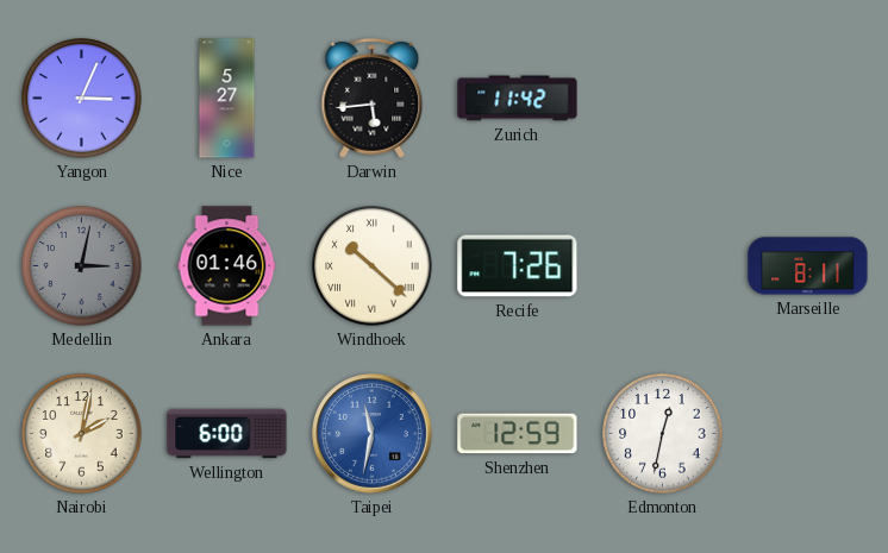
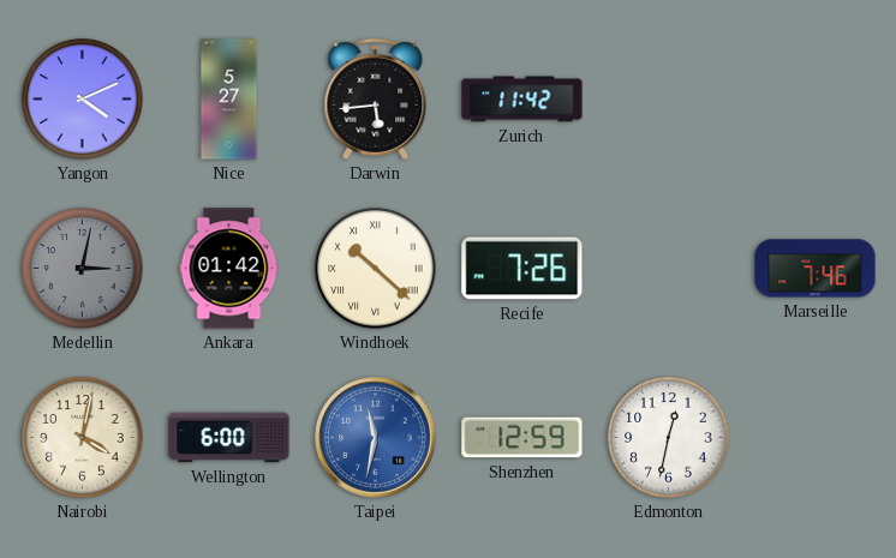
Yangon: 3:04 -> 4:11
Ankara: 01:46 -> 01:42
Marseille: 8:11 -> 7:46
Nairobi: 2:02 -> 4:02
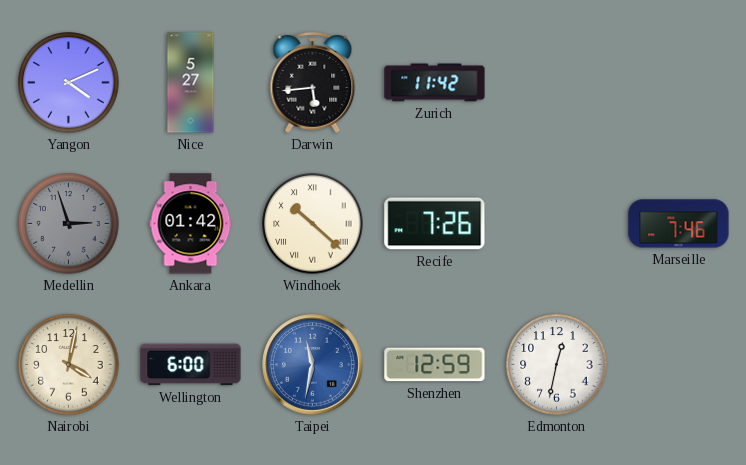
Medellin: 3:02 -> 2:57
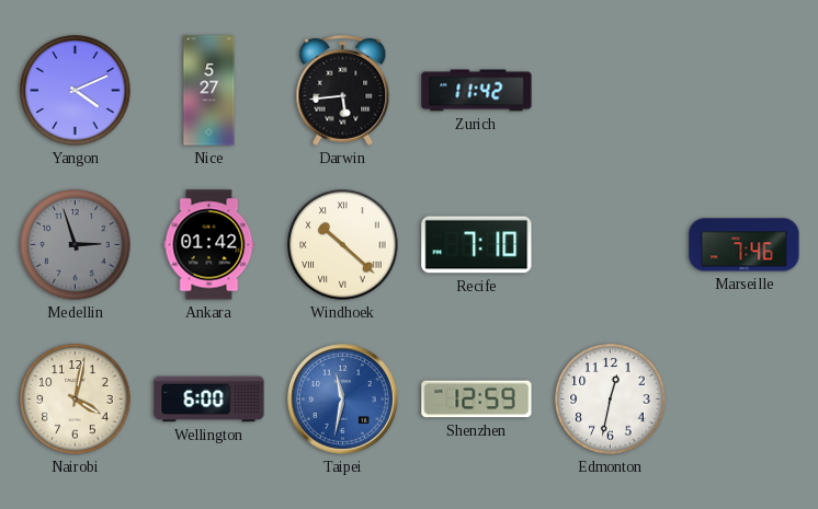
Recife: 7:26 -> 7:10
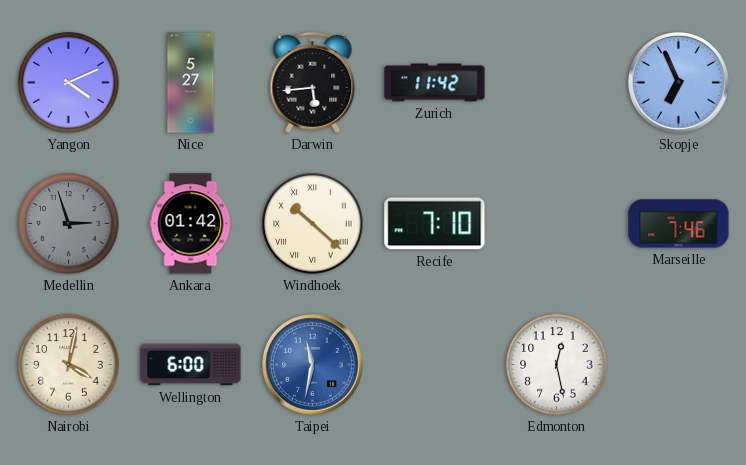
Skopje: none -> 6:56
Shenzhen: 12:59 -> none
Edmonton: 12:32 -> 12:28
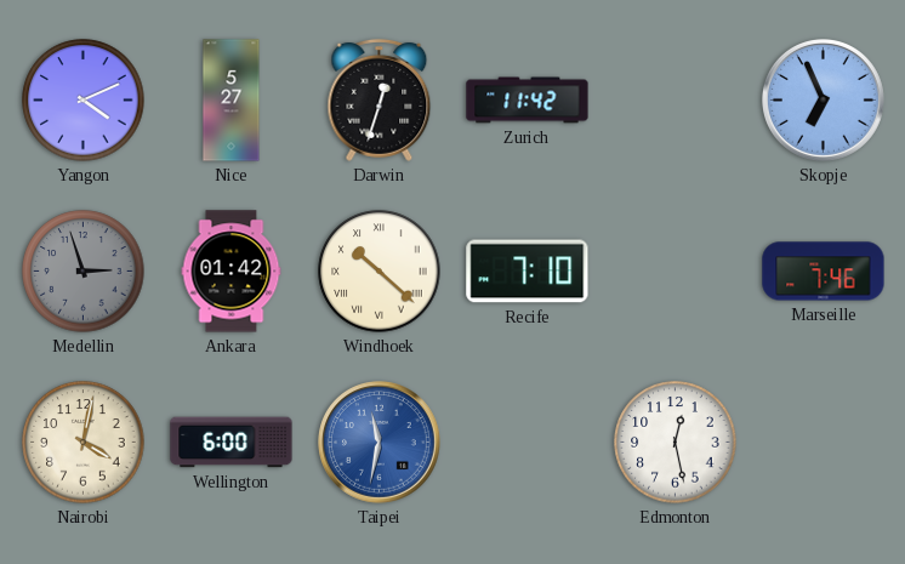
Darwin: 5:44 -> 12:33
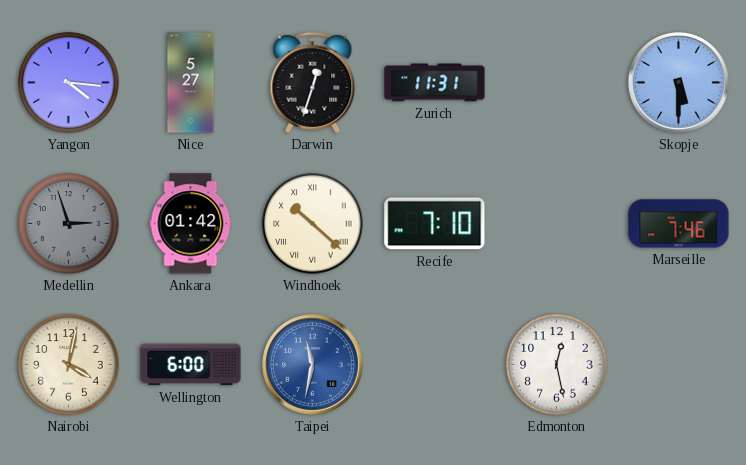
Yangon: 4:11 -> 4:16
Zurich: 11:42 -> 11:31
Skopje: 6:56 -> 5:30
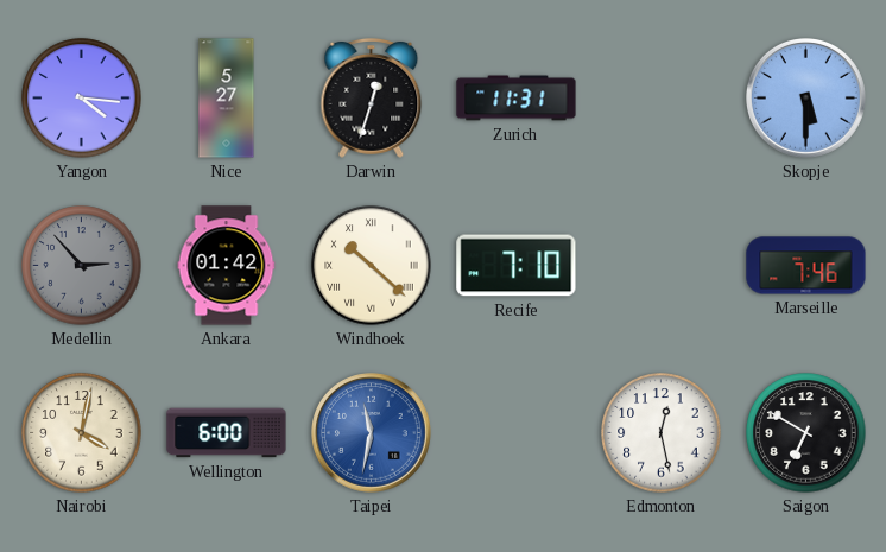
Medellin: 2:57 -> 2:53
Saigon: none -> 6:50
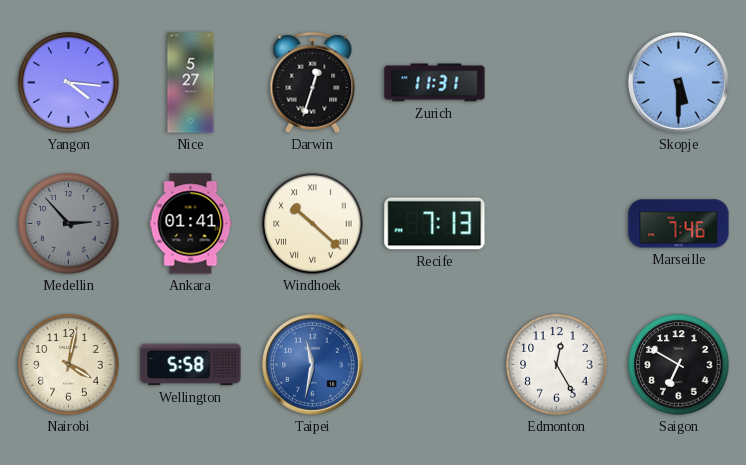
Ankara: 01:42 -> 01:41
Recife: 7:10 -> 7:13
Wellington: 6:00 -> 5:58
Edmonton: 12:28 -> 12:25
